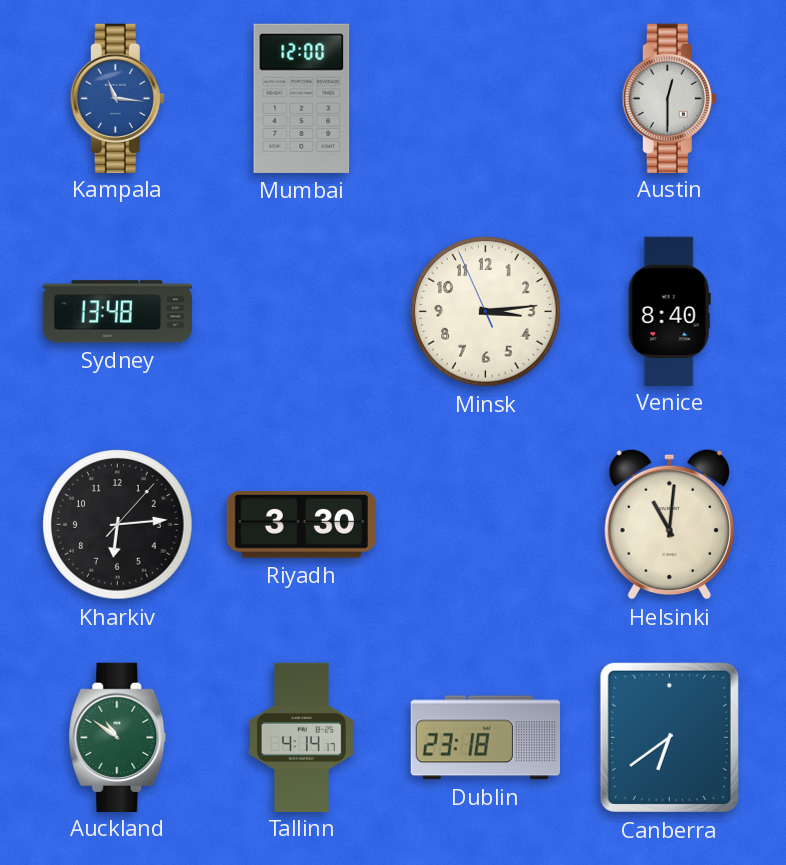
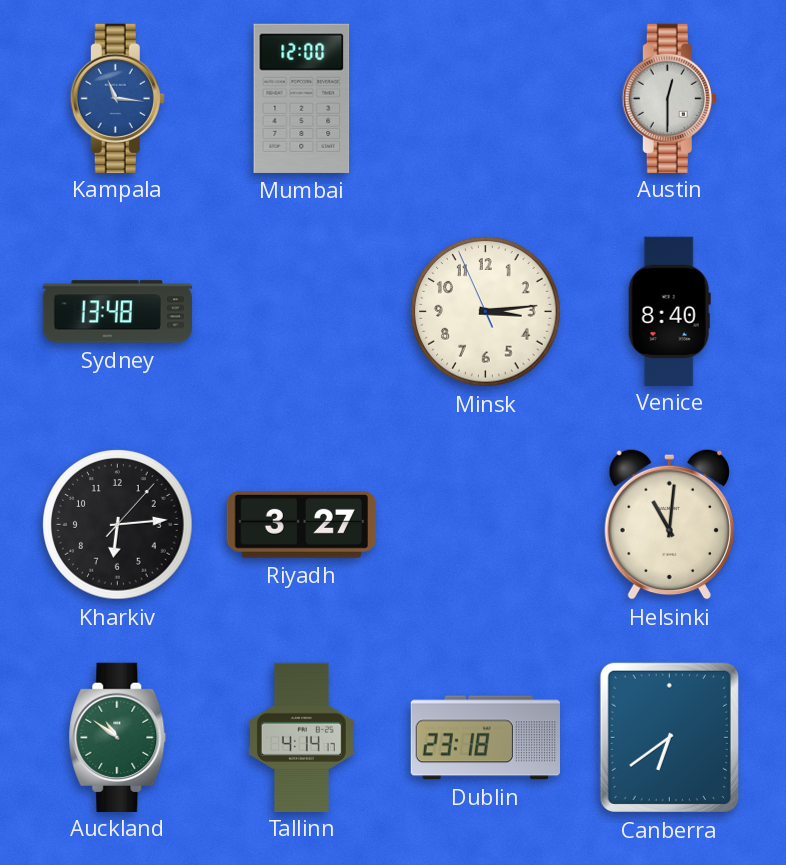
Riyadh: 3:30 -> 3:27
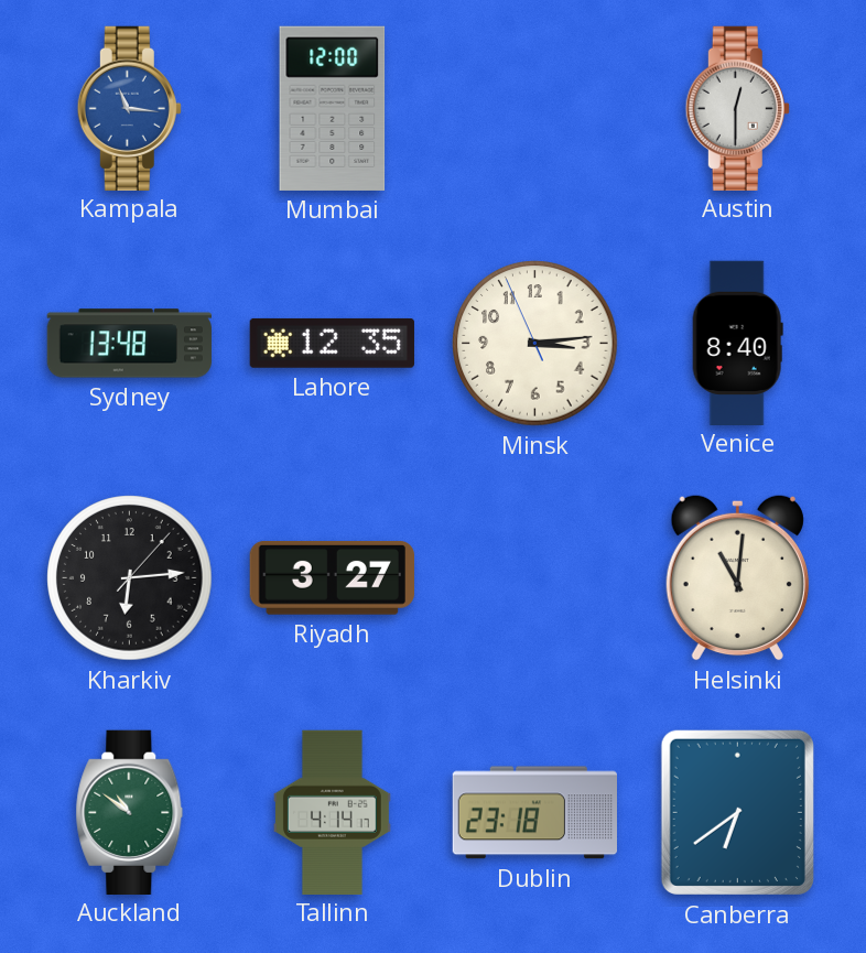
Lahore: none -> 12:35
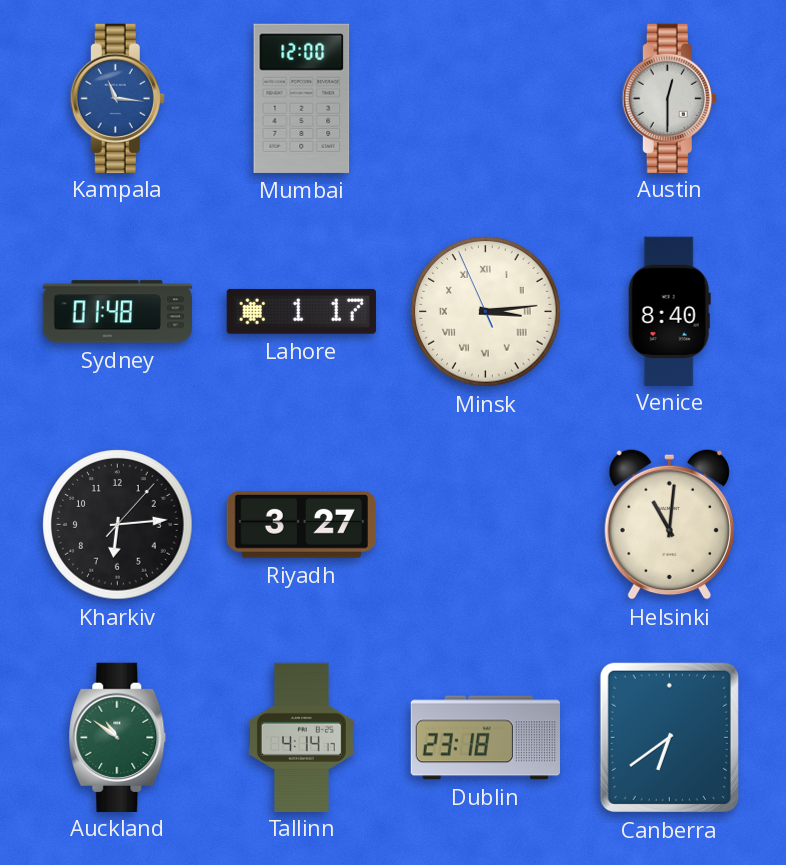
Sydney: 13:48 -> 01:48
Lahore: 12:35 -> 1:17
Minsk numerals: Arabic -> Roman
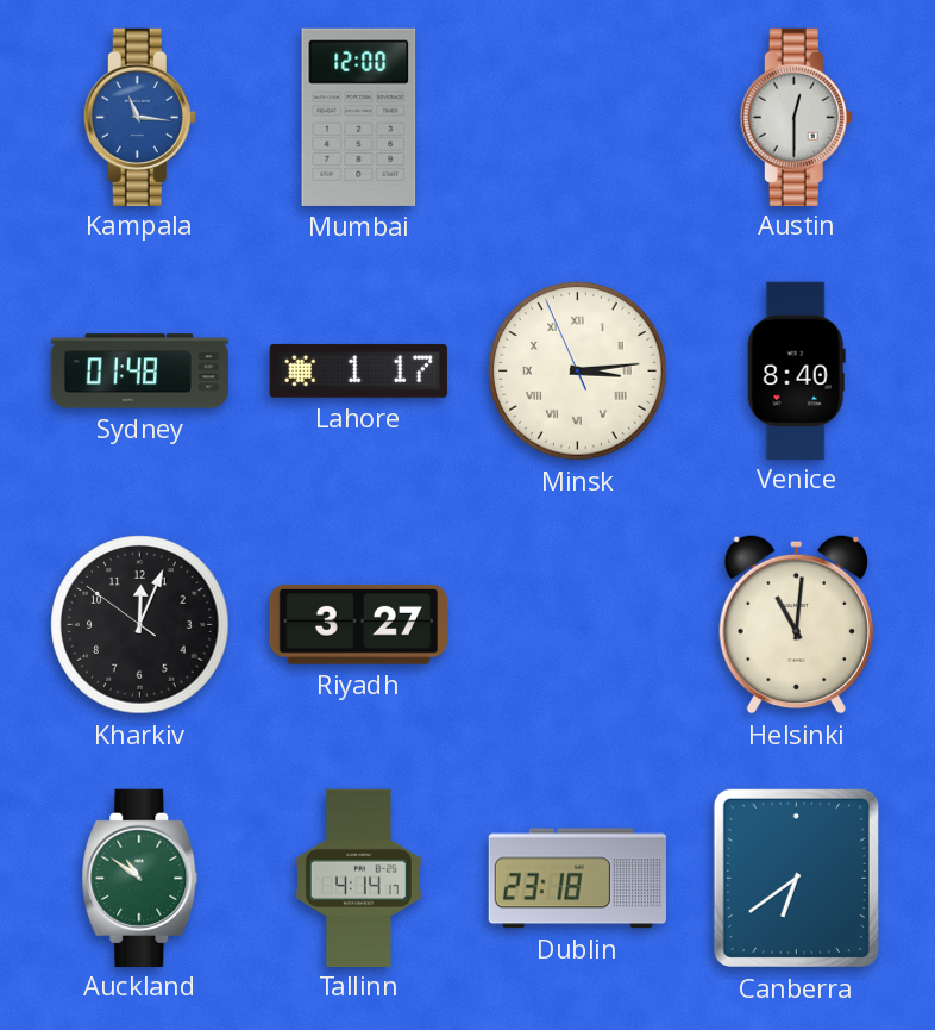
Kharkiv: 6:14 -> 12:03
